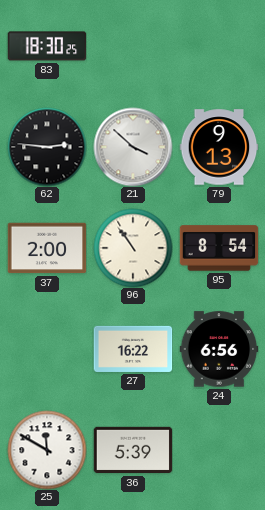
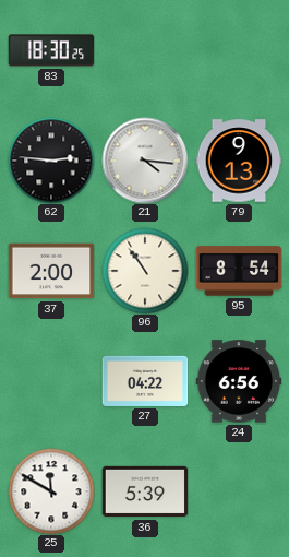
21: 3:52 -> 4:16
27: 16:22 -> 04:22
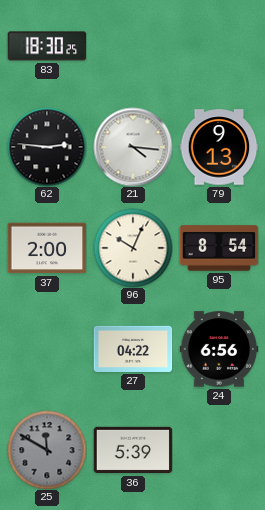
96: 10:54 -> 10:04
25 dial: white -> grey
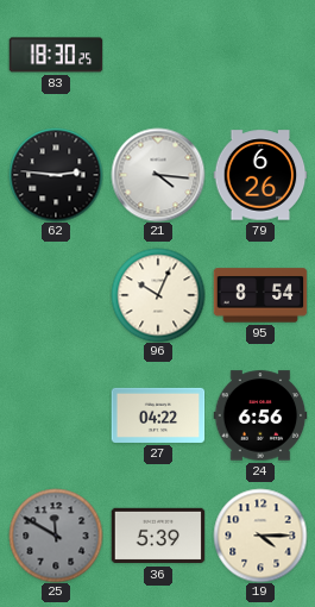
79: 9:13 -> 6:26
37: 2:00 -> none
19: none -> 4:15
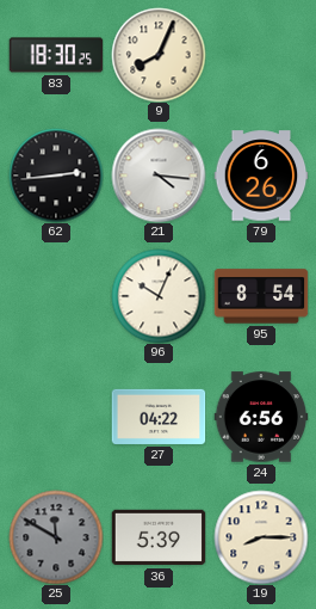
9: none -> 8:04
62: 2:46 -> 2:44
19: 4:15 -> 8:15
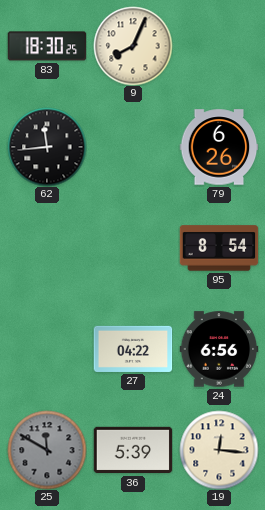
62: 2:44 -> 11:44
21: 4:16 -> none
96: 10:04 -> none
19: 8:15 -> 12:16
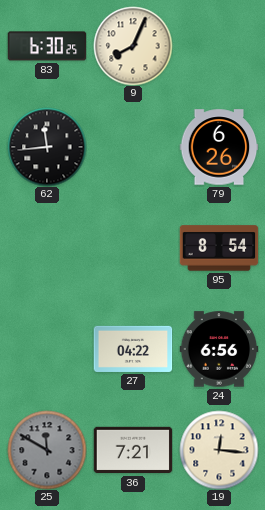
83: 18:30 -> 6:30
36: 5:39 -> 7:21
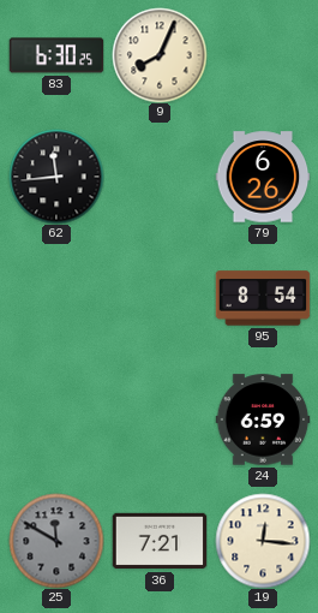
27: 04:22 -> none
24: 6:56 -> 6:59
